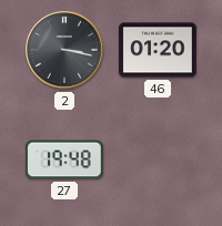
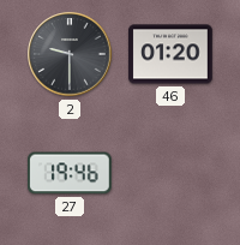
2: 3:17 -> 9:30
27: 19:48 -> 19:46
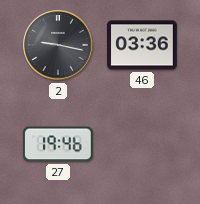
2: 9:30 -> 9:17
46: 01:20 -> 03:36
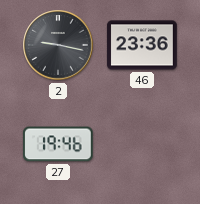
46: 03:36 -> 23:36
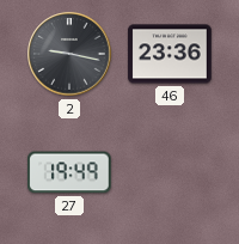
27: 19:46 -> 19:49
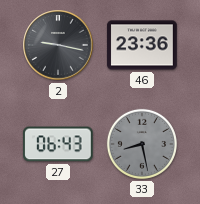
27: 19:49 -> 06:43
33: none -> 8:28
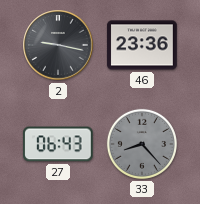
33: 8:28 -> 8:23
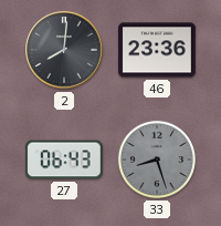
2: 9:17 -> 8:01
33: 8:23 -> 8:27
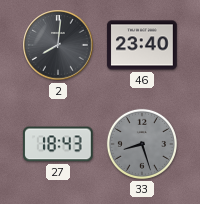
46: 23:36 -> 23:40
27: 06:43 -> 18:43
